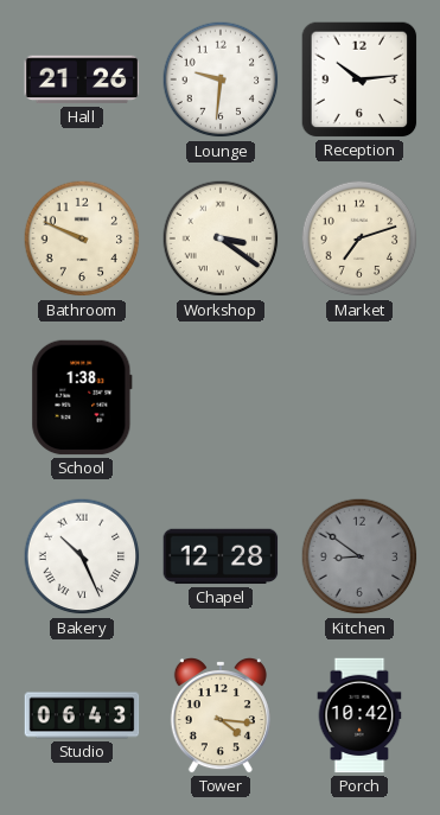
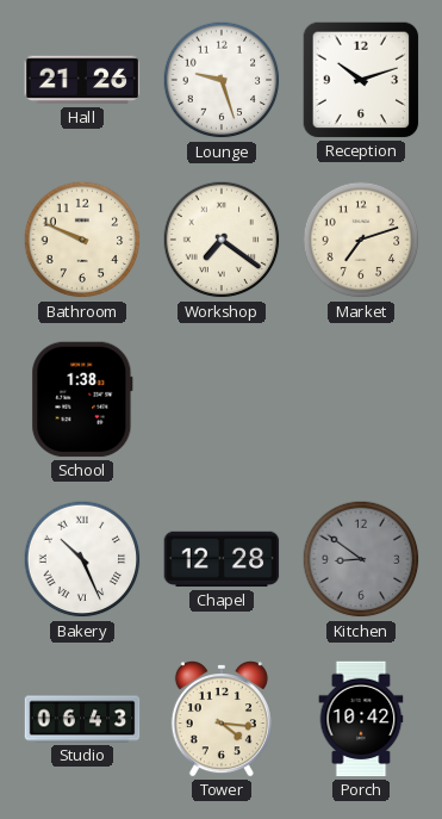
Lounge: 9:31 -> 9:27
Reception: 10:14 -> 10:12
Workshop: 3:21 -> 7:21
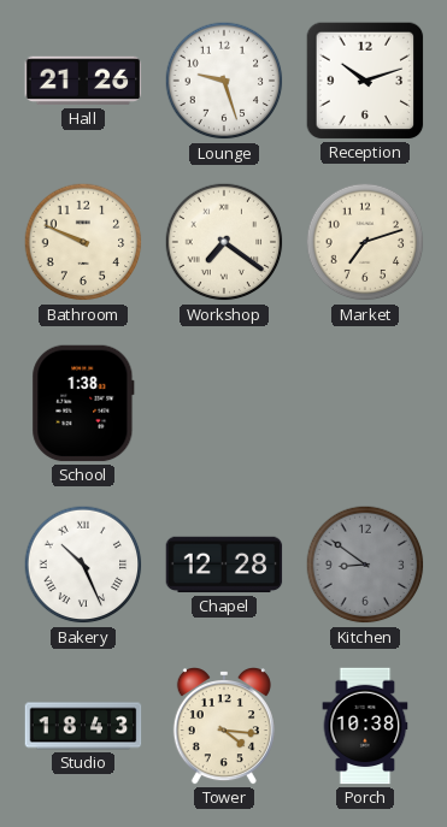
Studio: 06:43 -> 18:43
Porch: 10:42 -> 10:38
